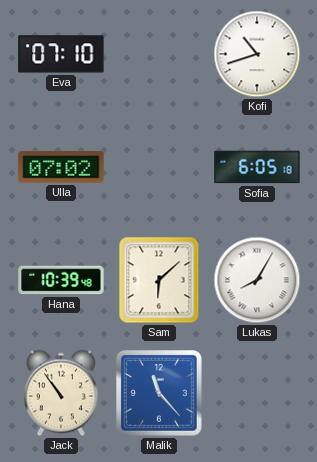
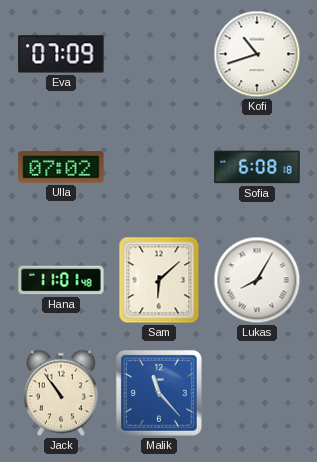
Eva: 07:10 -> 07:09
Sofia: 6:05 -> 6:08
Hana: 10:39 -> 11:01
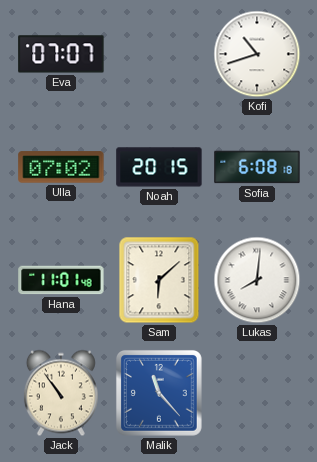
Eva: 07:09 -> 07:07
Noah: none -> 20:15
Lukas: 8:05 -> 8:01
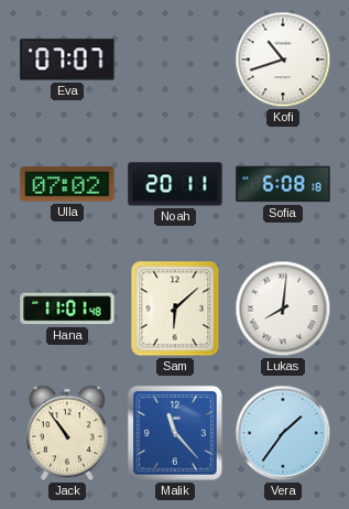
Noah: 20:15 -> 20:11
Vera: none -> 1:36
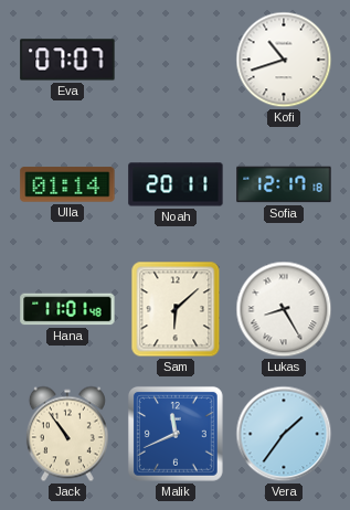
Ulla: 07:02 -> 01:14
Sofia: 6:08 -> 12:17
Lukas: 8:01 -> 8:25
Malik: 11:23 -> 11:41
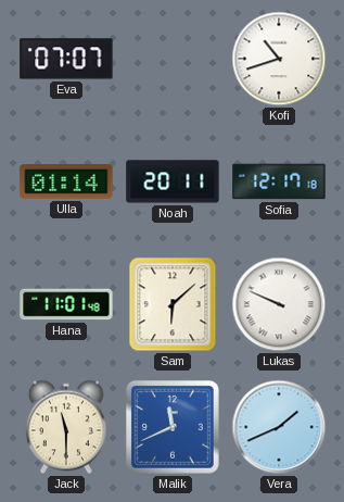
Lukas: 8:25 -> 9:49
Jack: 10:54 -> 11:30
Vera: 1:36 -> 1:41
